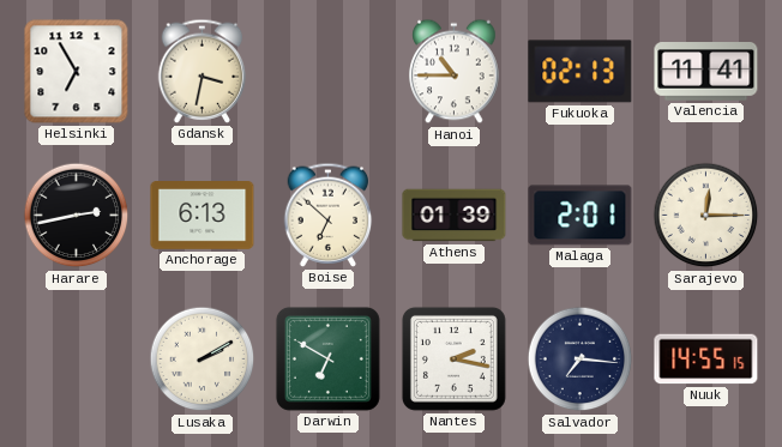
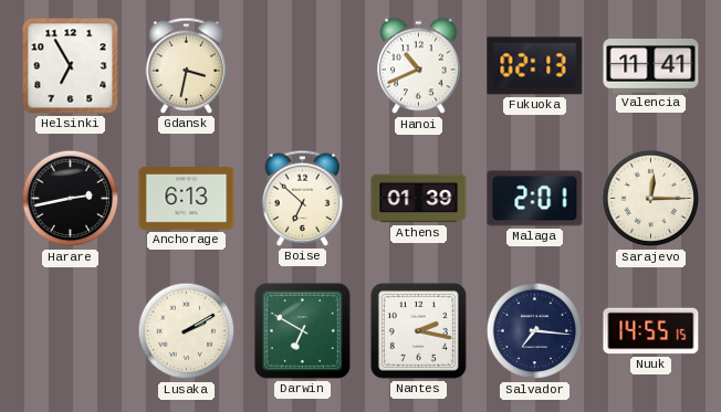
Hanoi: 10:45 -> 10:41
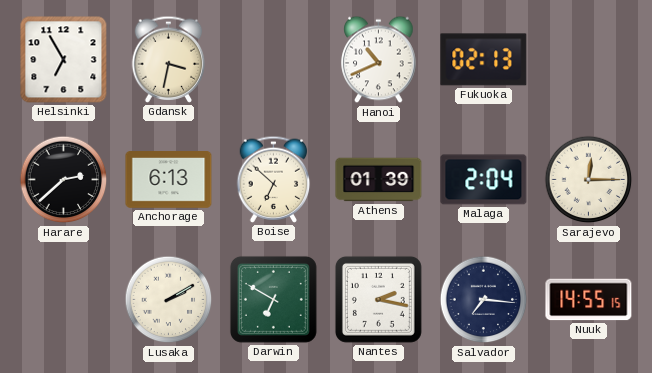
Valencia: 11:41 -> none
Harare: 2:43 -> 2:38
Malaga: 2:01 -> 2:04
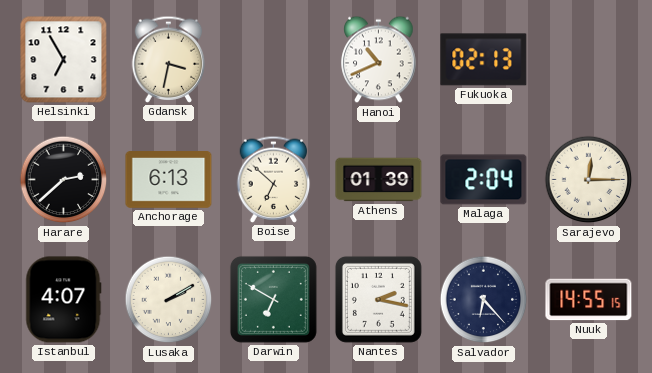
Istanbul: none -> 4:07
Salvador: 7:16 -> 6:23
